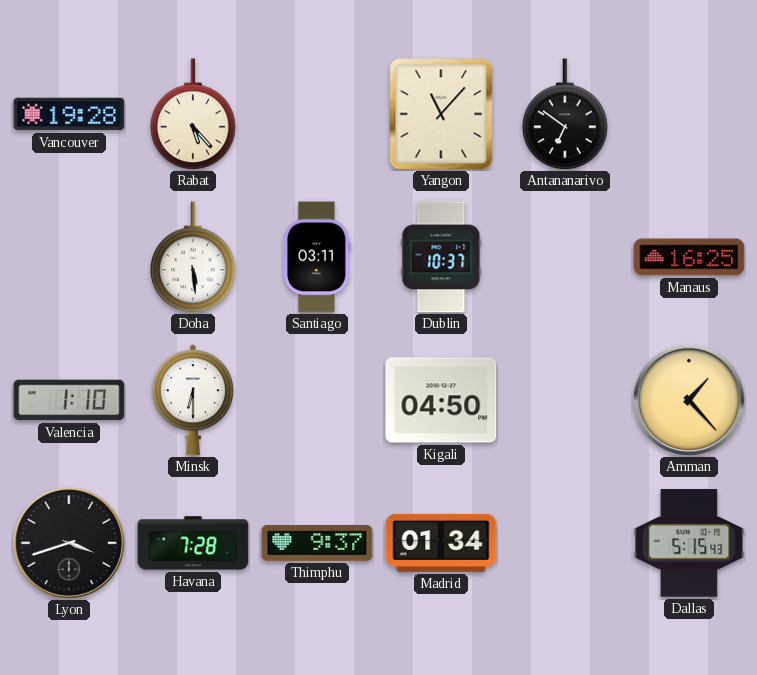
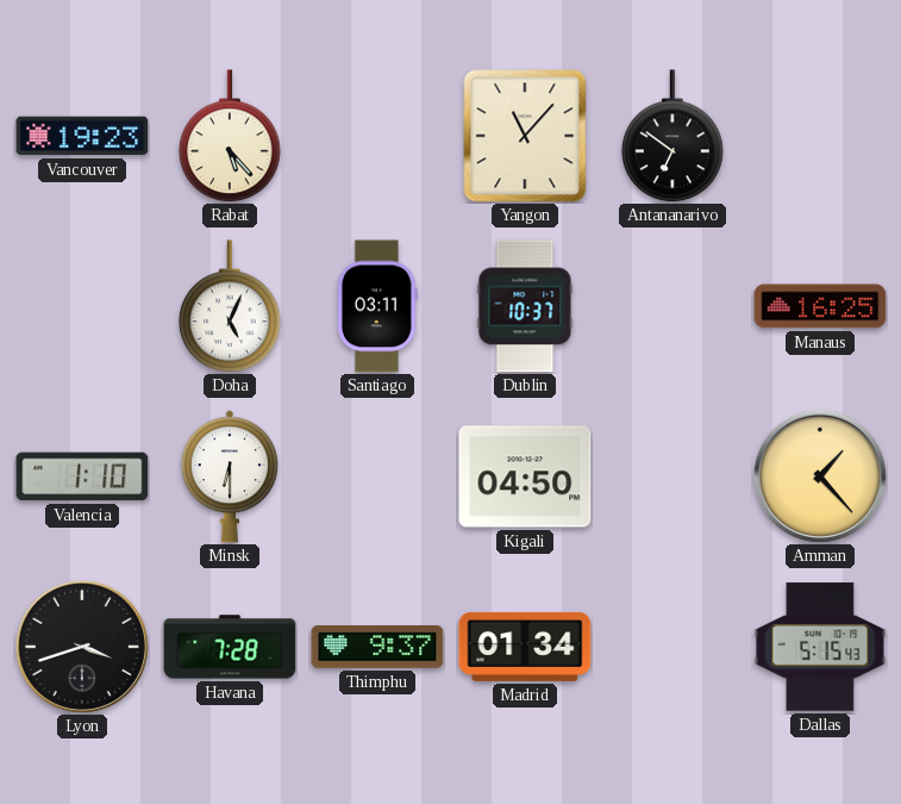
Vancouver: 19:28 -> 19:23
Doha: 5:29 -> 5:04
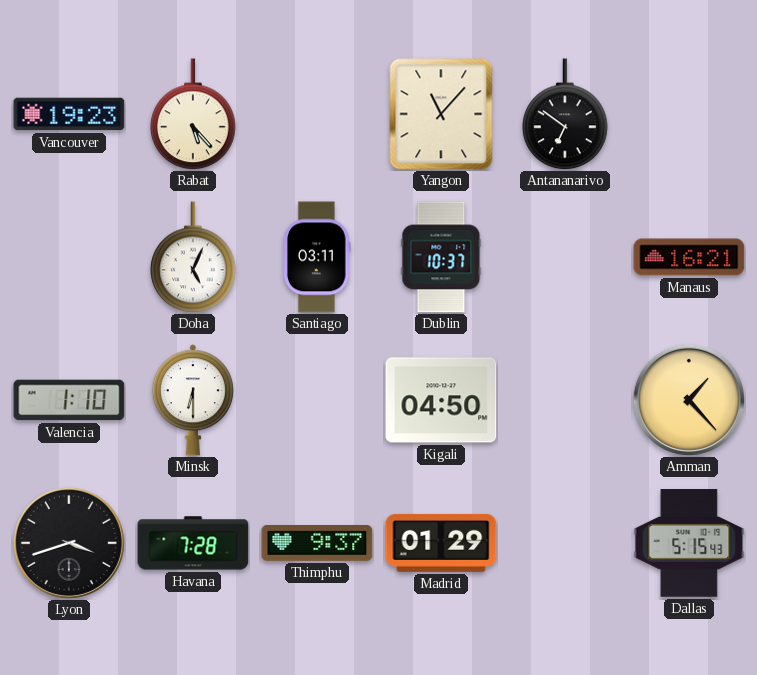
Manaus: 16:25 -> 16:21
Madrid: 01:34 -> 01:29
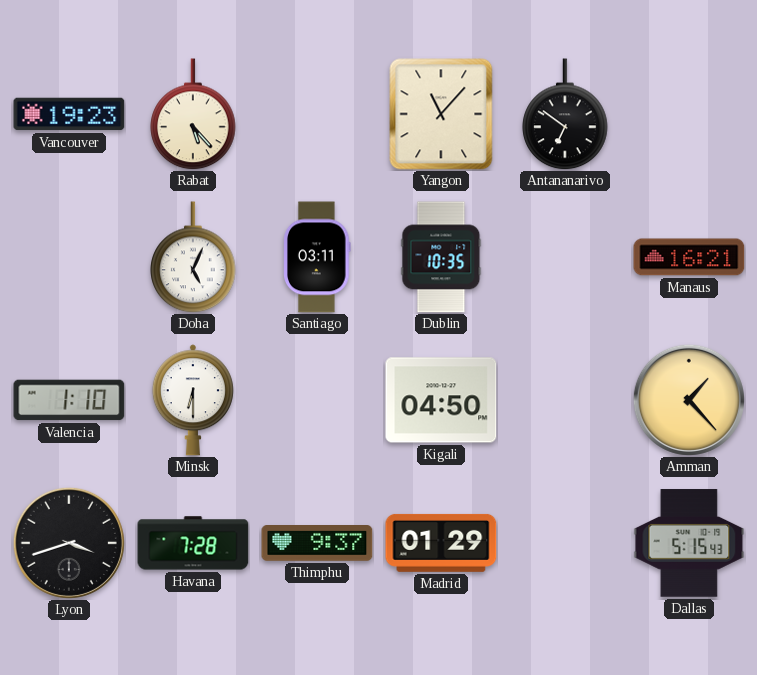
Dublin: 10:37 -> 10:35
